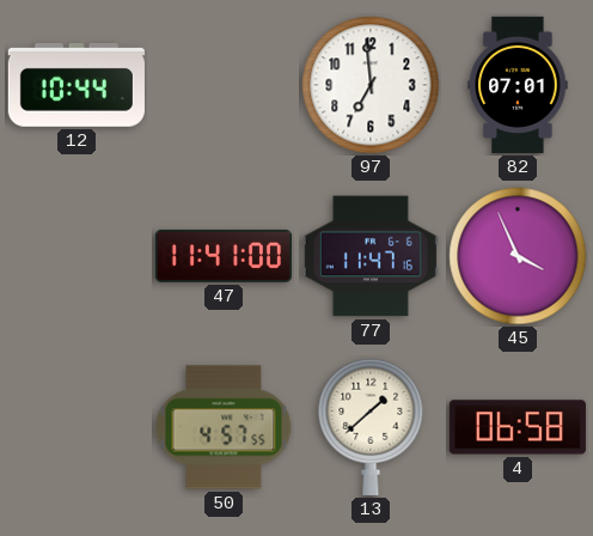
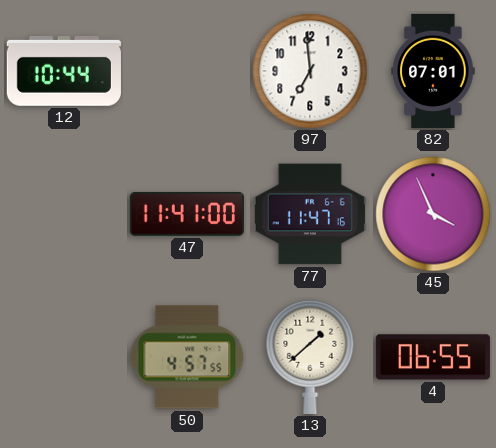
4: 06:58 -> 06:55
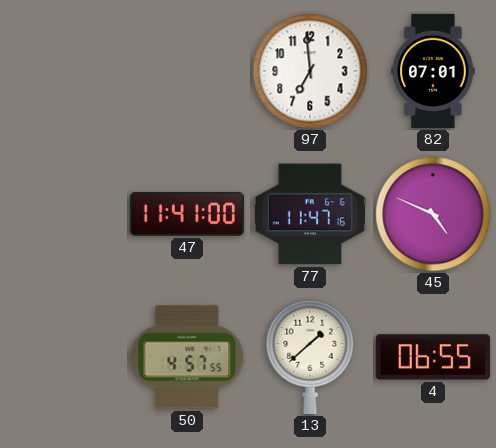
12: 10:44 -> none
45: 3:56 -> 4:49
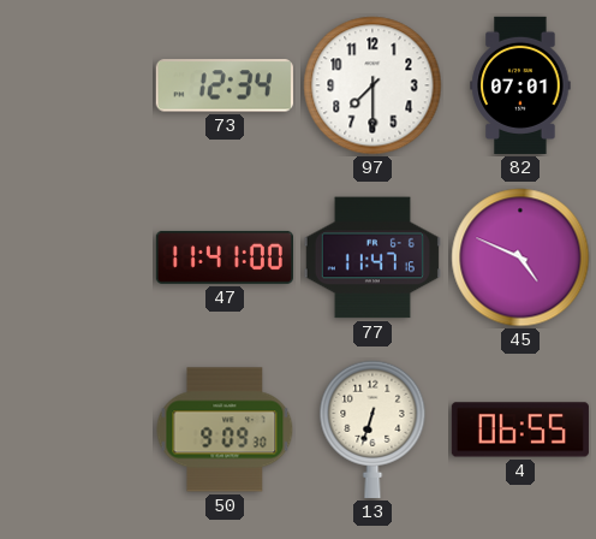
73: none -> 12:34
97: 6:59 -> 7:30
50: 4:57 -> 9:09
13: 1:38 -> 6:33
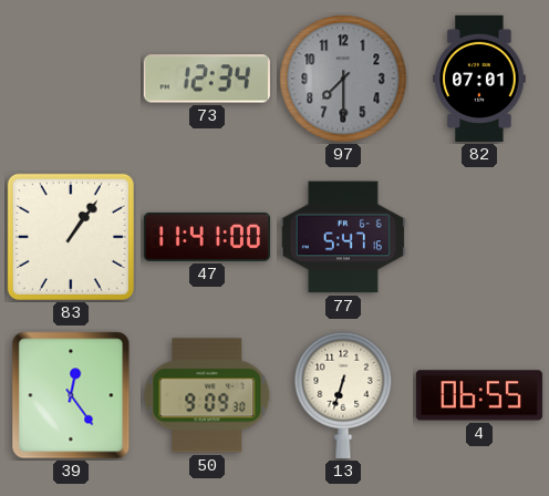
97 dial: white -> grey
83: none -> 1:06
77: 11:47 -> 5:47
45: 4:49 -> none
39: none -> 12:24
